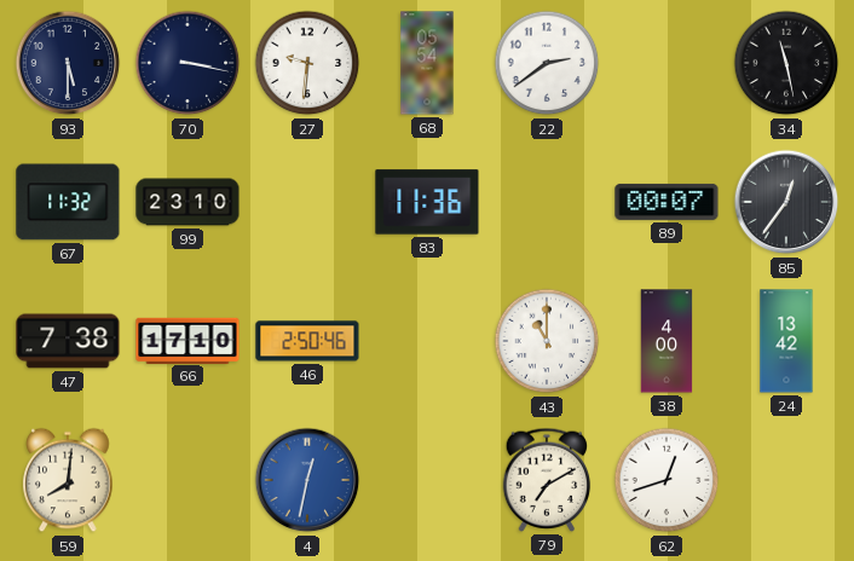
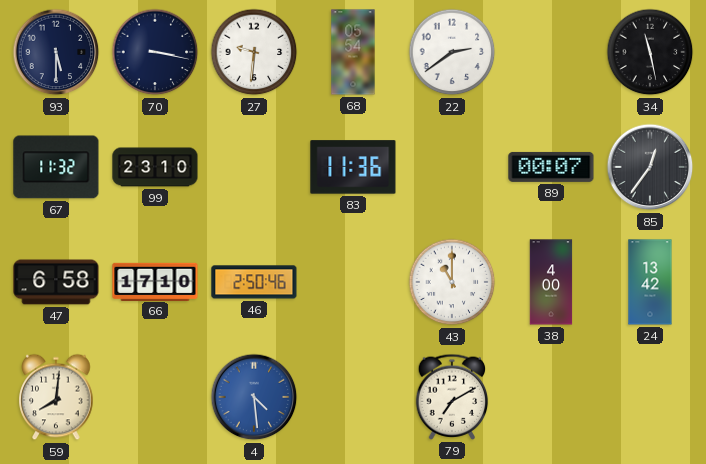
47: 7:38 -> 6:58
4: 12:32 -> 4:29
62: 12:42 -> none
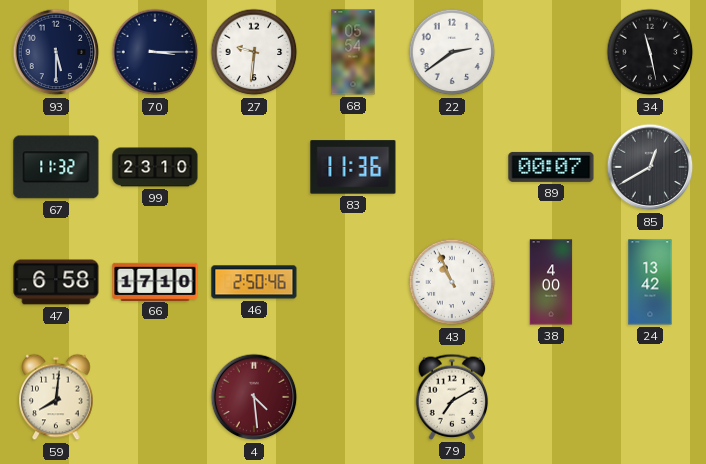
70: 3:17 -> 3:15
85: 12:36 -> 12:40
43: 11:00 -> 10:56
4 dial: blue -> burgundy
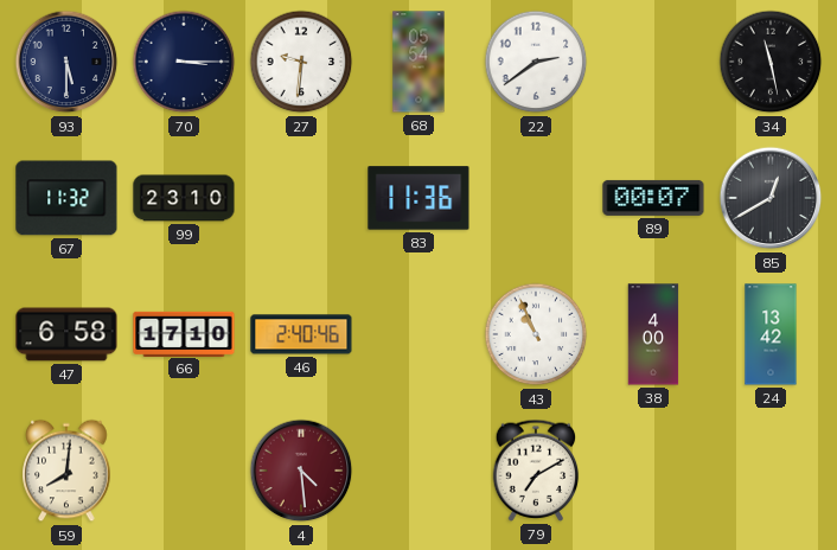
46: 2:50 -> 2:40
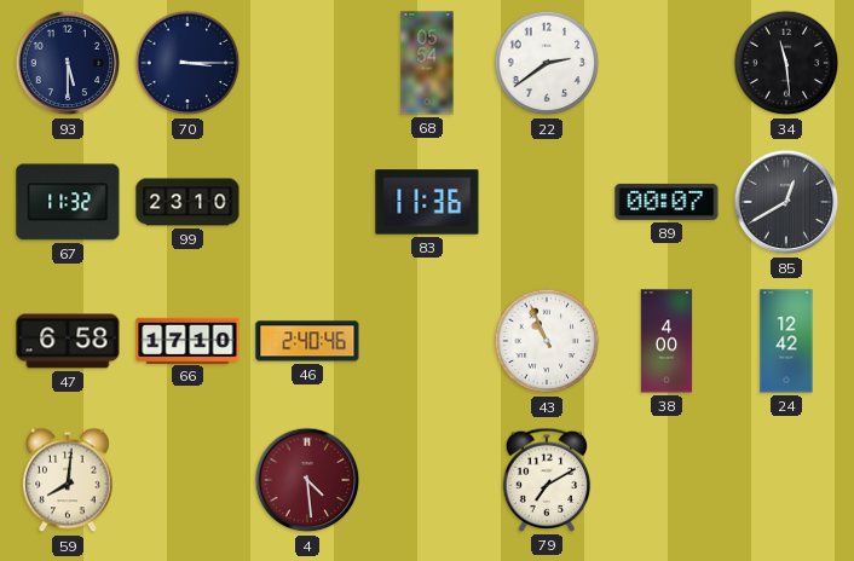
27: 9:31 -> none
34: 11:28 -> 11:29
24: 13:42 -> 12:42
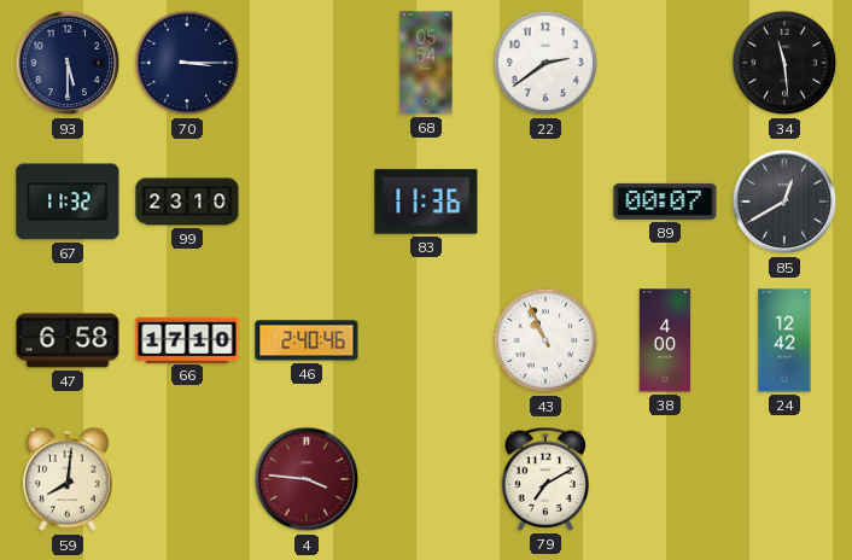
4: 4:29 -> 3:46
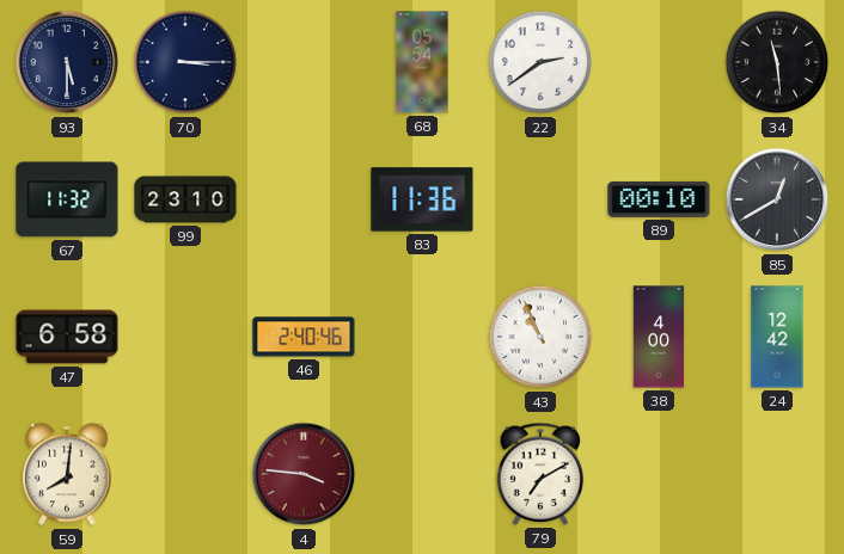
89: 00:07 -> 00:10
66: 17:10 -> none
